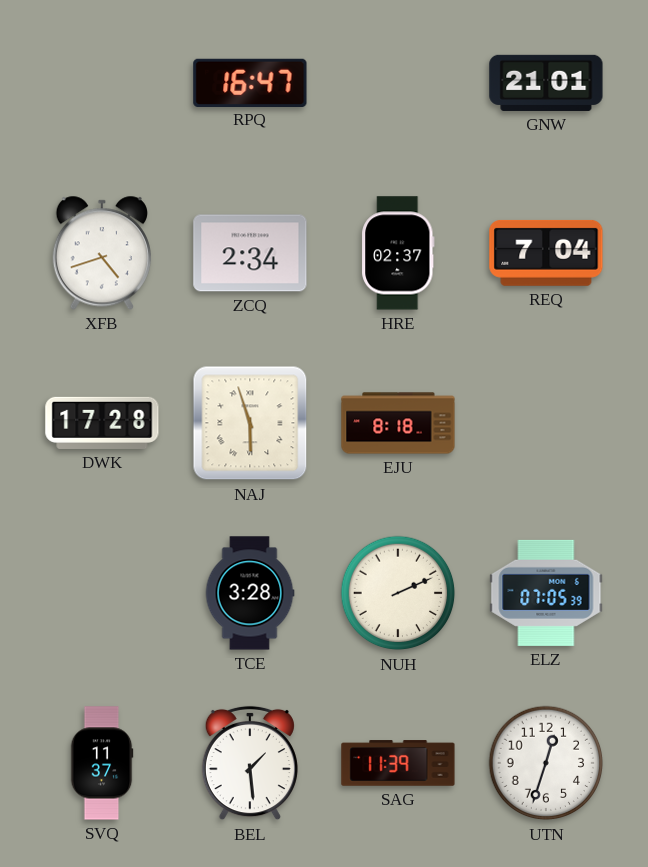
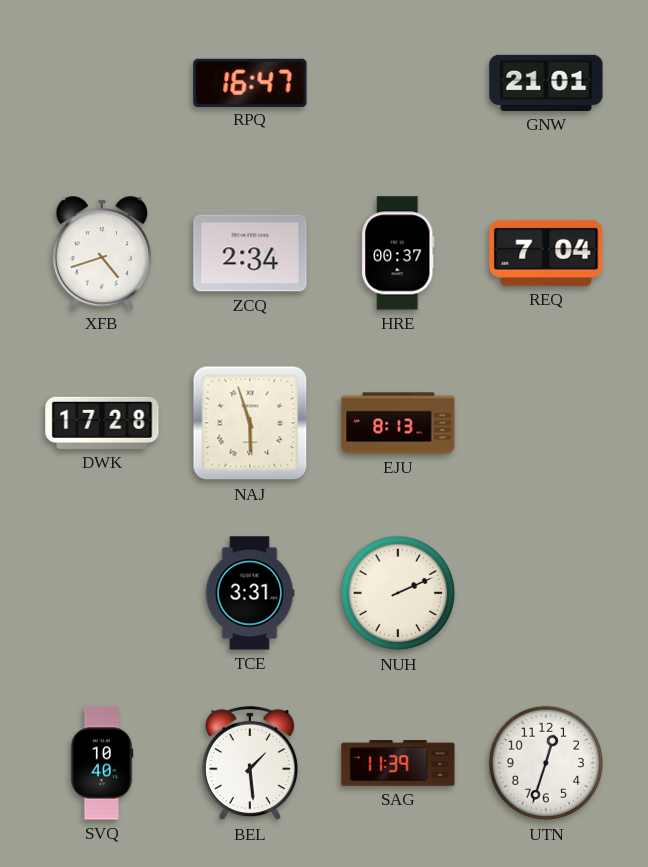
HRE: 02:37 -> 00:37
EJU: 8:18 -> 8:13
TCE: 3:28 -> 3:31
ELZ: 07:05 -> none
SVQ: 11:37 -> 10:40
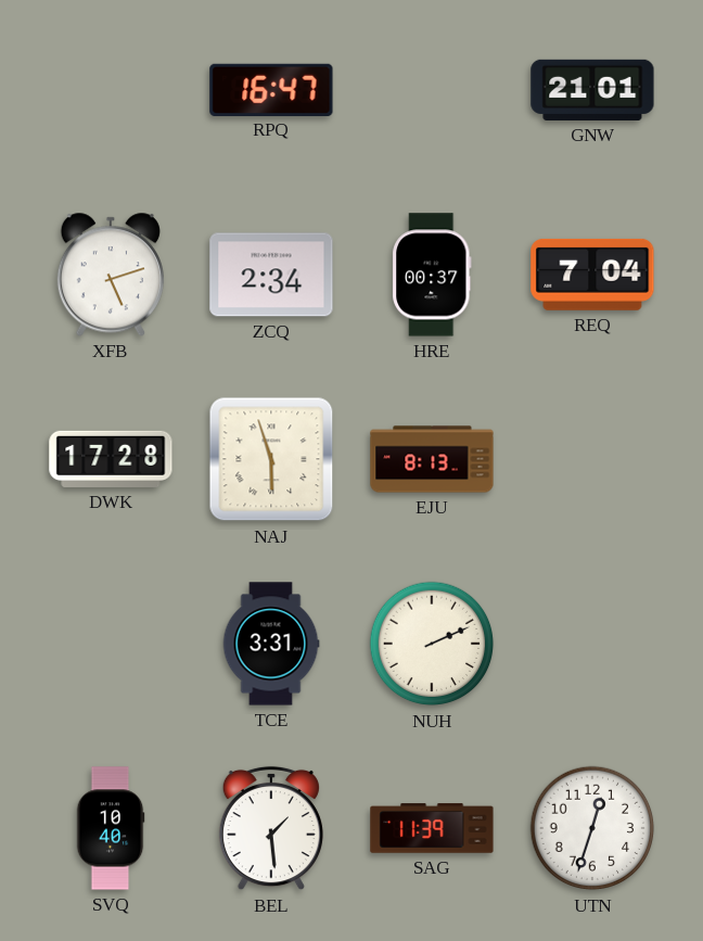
XFB: 4:42 -> 5:12
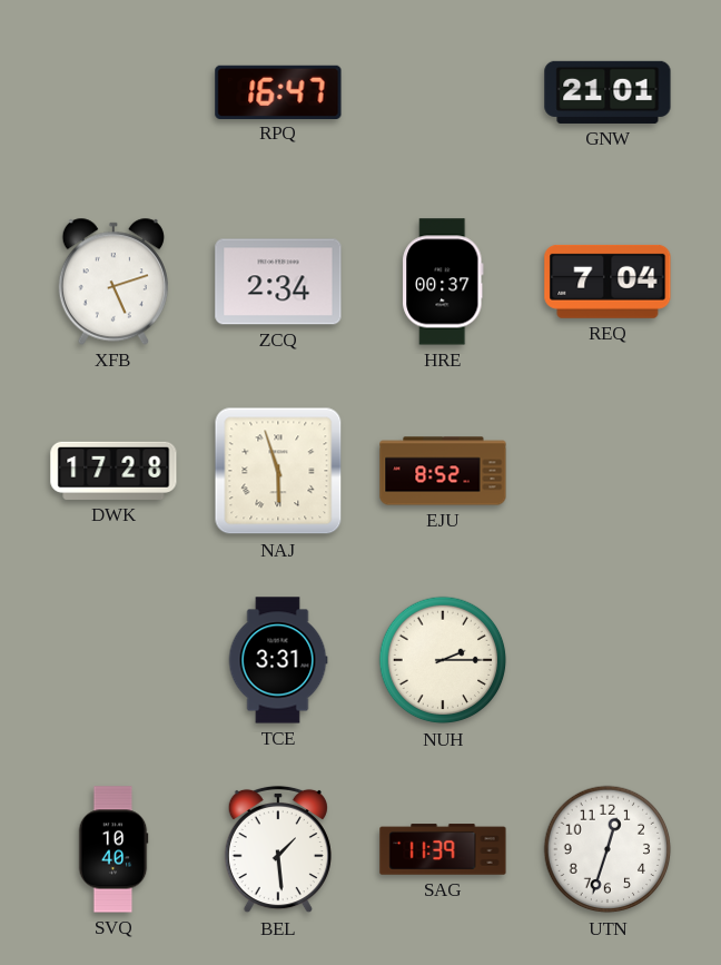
EJU: 8:13 -> 8:52
NUH: 2:11 -> 2:15
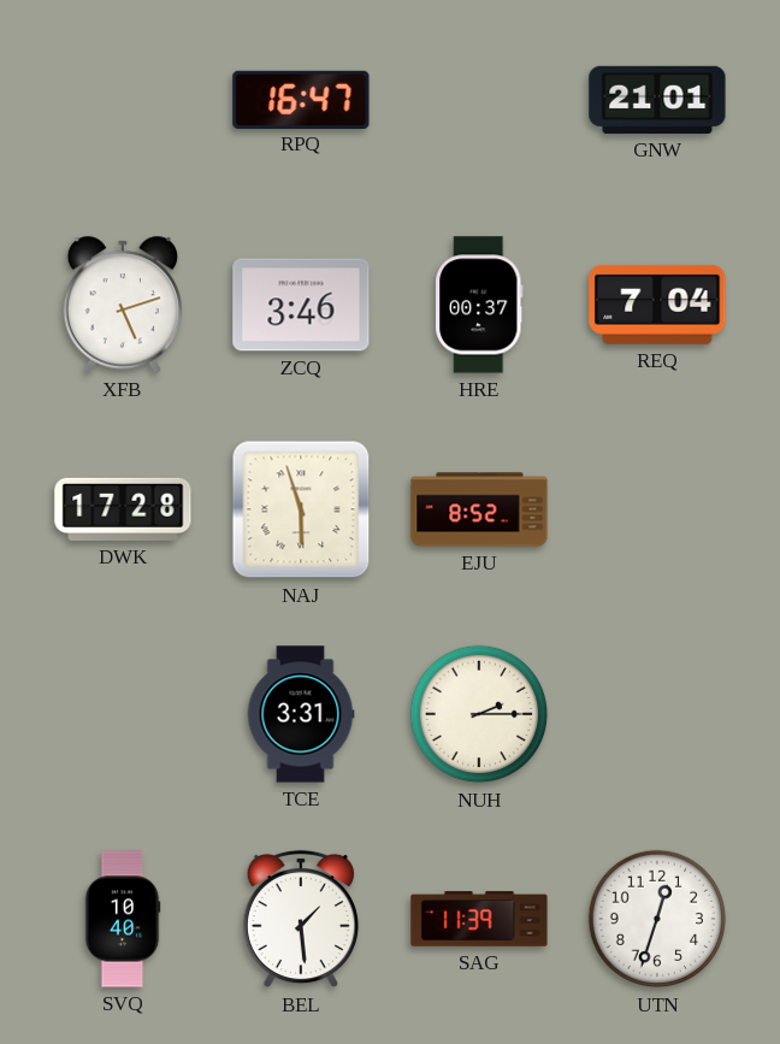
ZCQ: 2:34 -> 3:46
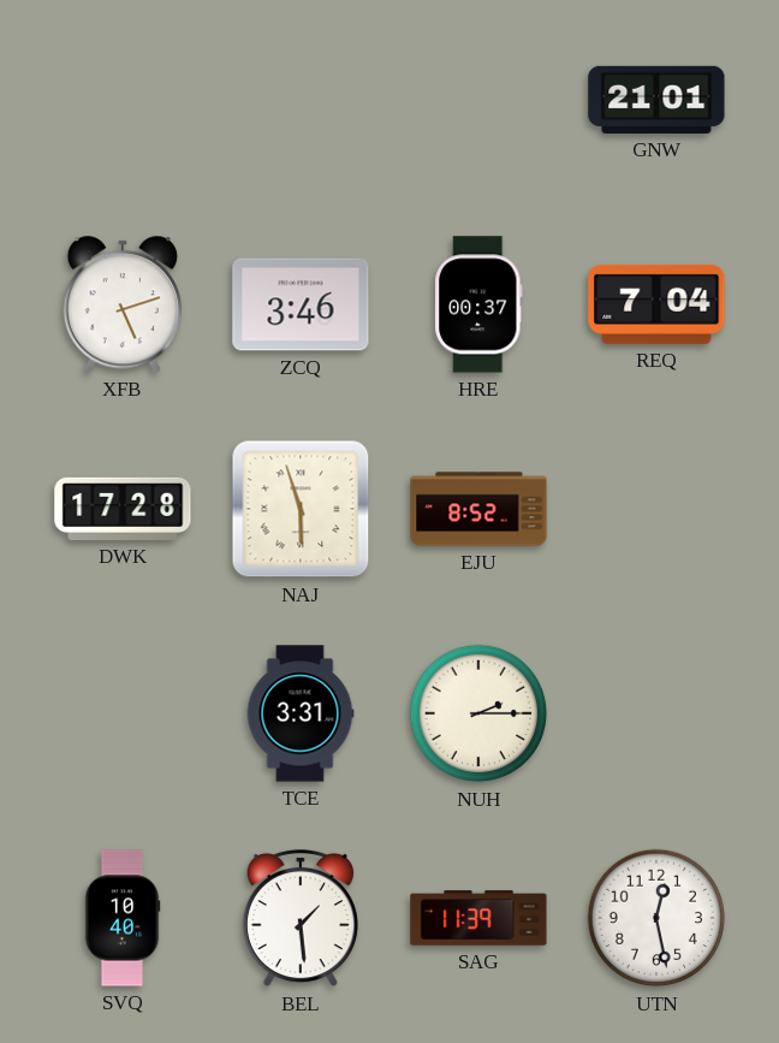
RPQ: 16:47 -> none
UTN: 12:33 -> 12:28
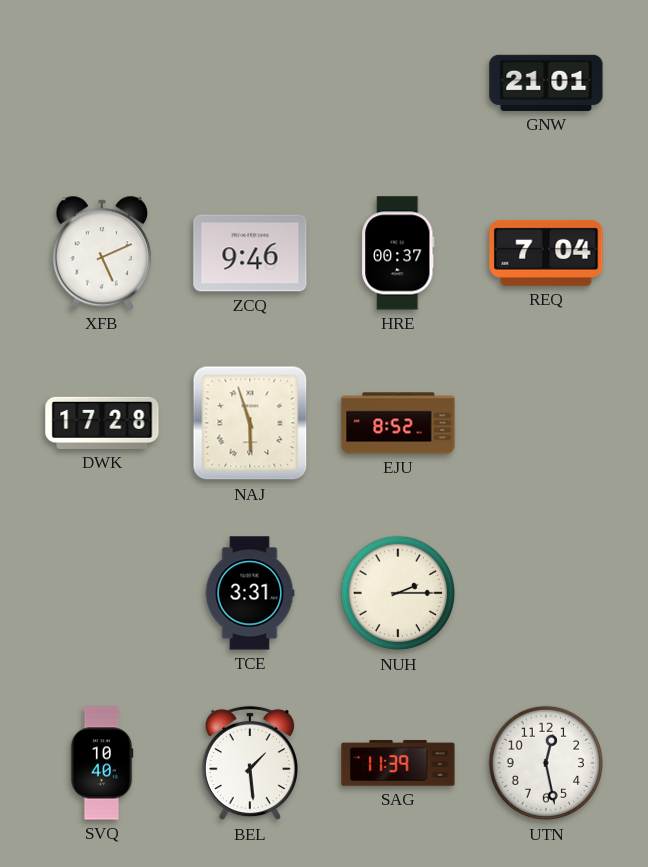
XFB: 5:12 -> 5:11
ZCQ: 3:46 -> 9:46
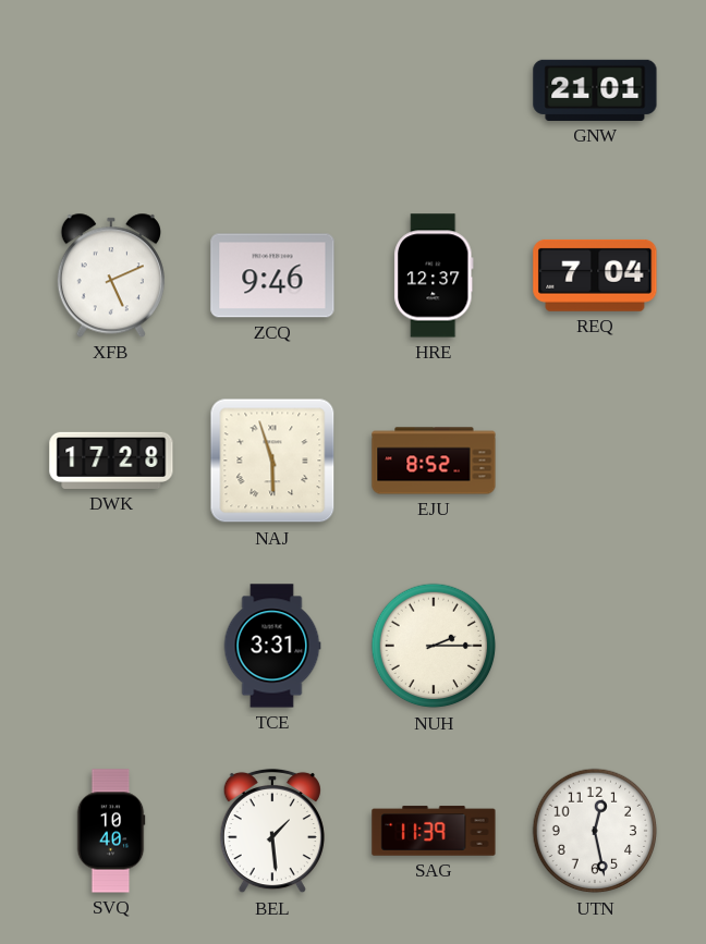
HRE: 00:37 -> 12:37
